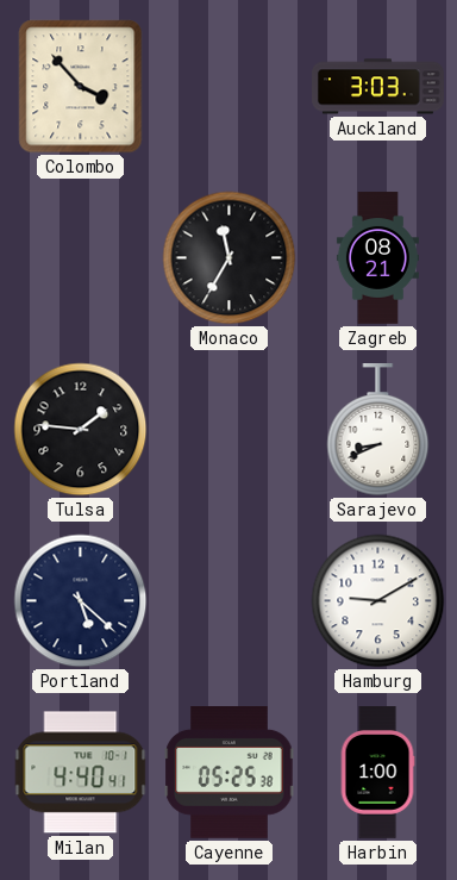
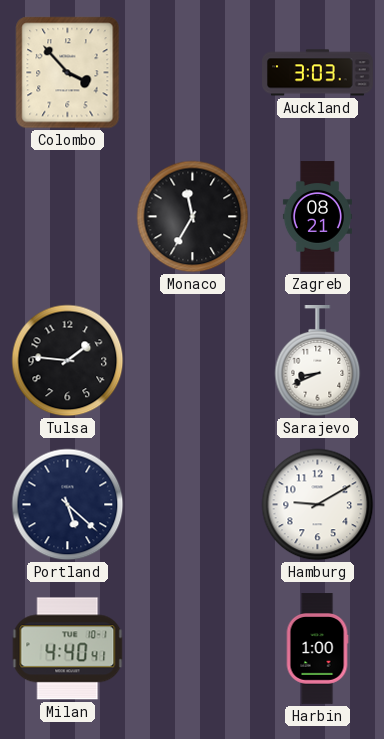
Cayenne: 05:25 -> none
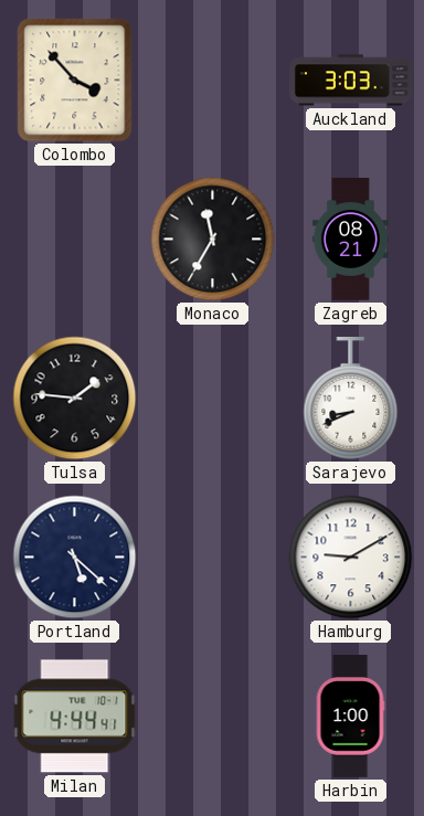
Milan: 4:40 -> 4:44
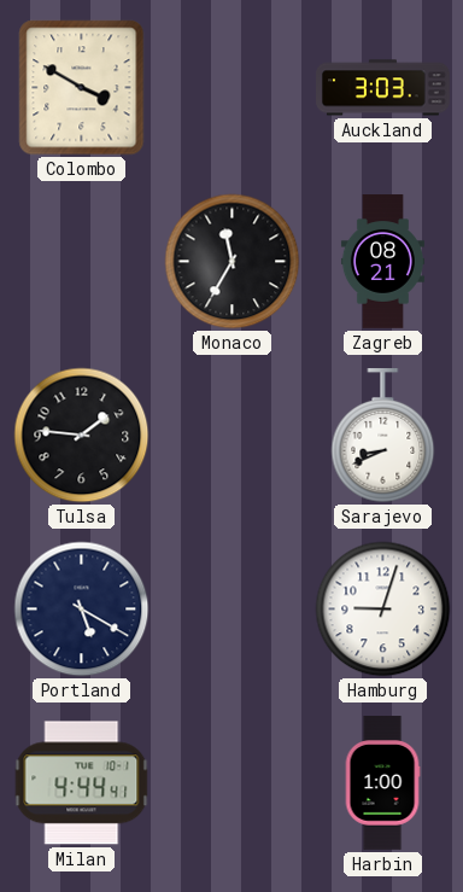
Colombo: 3:53 -> 3:50
Portland: 5:22 -> 5:20
Hamburg: 9:10 -> 9:03
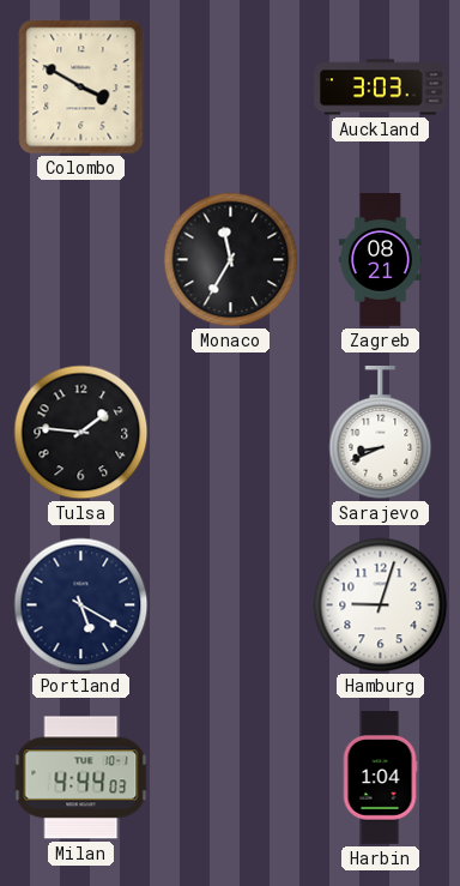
Milan: 4:44:41 -> 4:44:03
Harbin: 1:00 -> 1:04
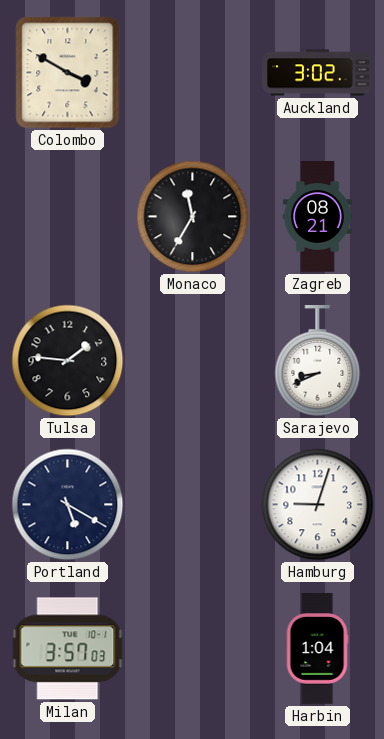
Auckland: 3:03 -> 3:02
Milan: 4:44 -> 3:57
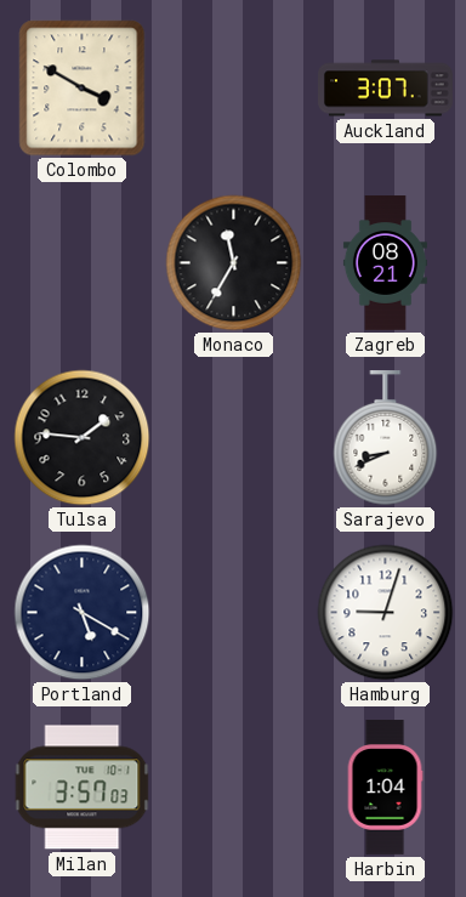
Auckland: 3:02 -> 3:07
